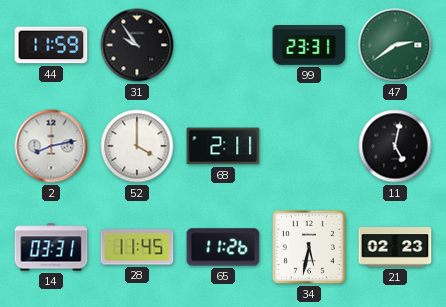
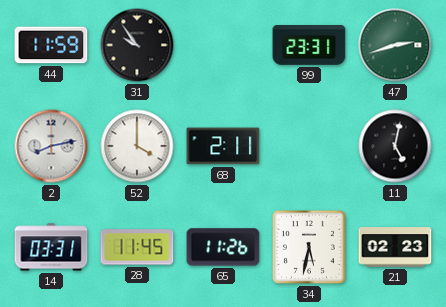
47: 2:39 -> 2:42
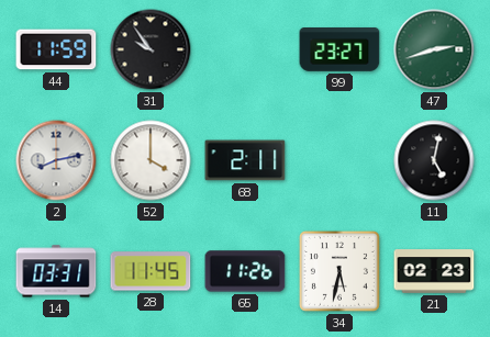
99: 23:31 -> 23:27
